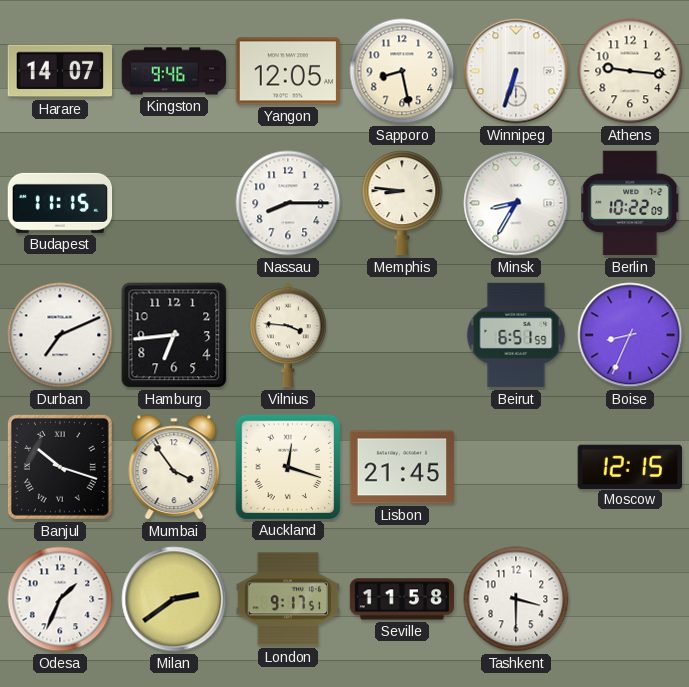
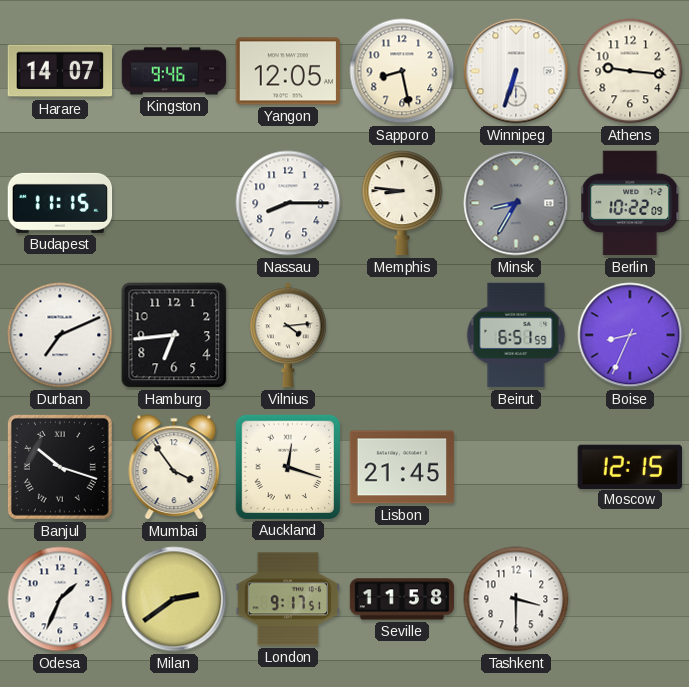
Minsk dial: white -> grey
Vilnius: 3:46 -> 4:14
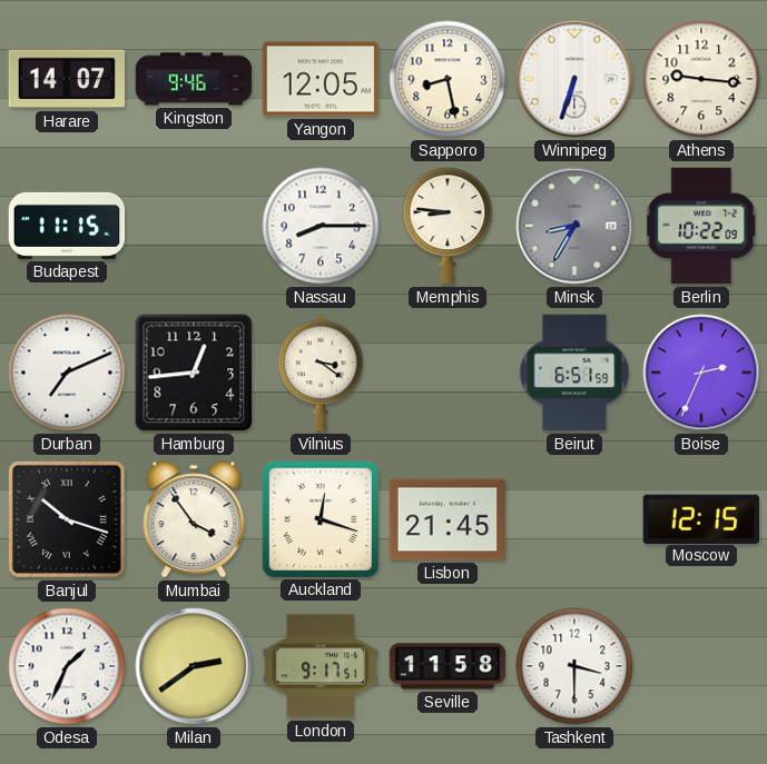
Hamburg: 6:44 -> 12:44
Vilnius: 4:14 -> 3:21
Boise: 8:34 -> 2:34
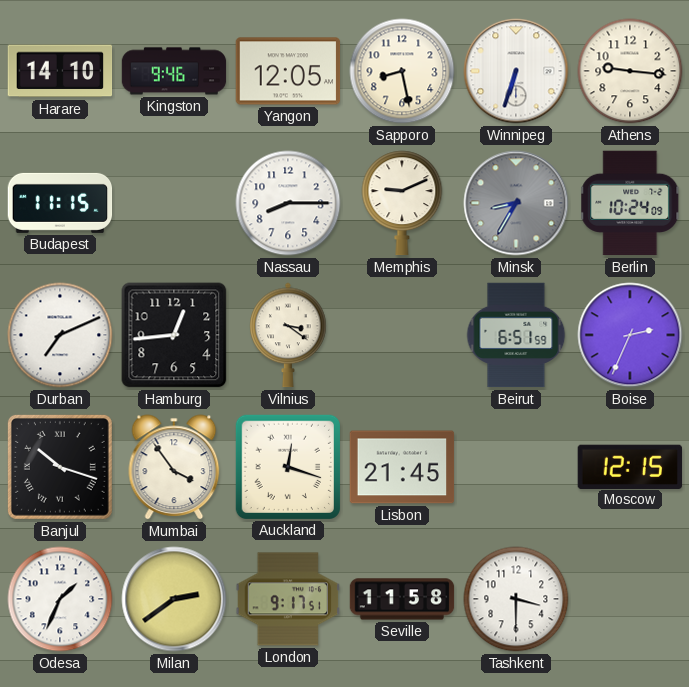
Harare: 14:07 -> 14:10
Memphis: 8:46 -> 9:11
Berlin: 10:22 -> 10:24
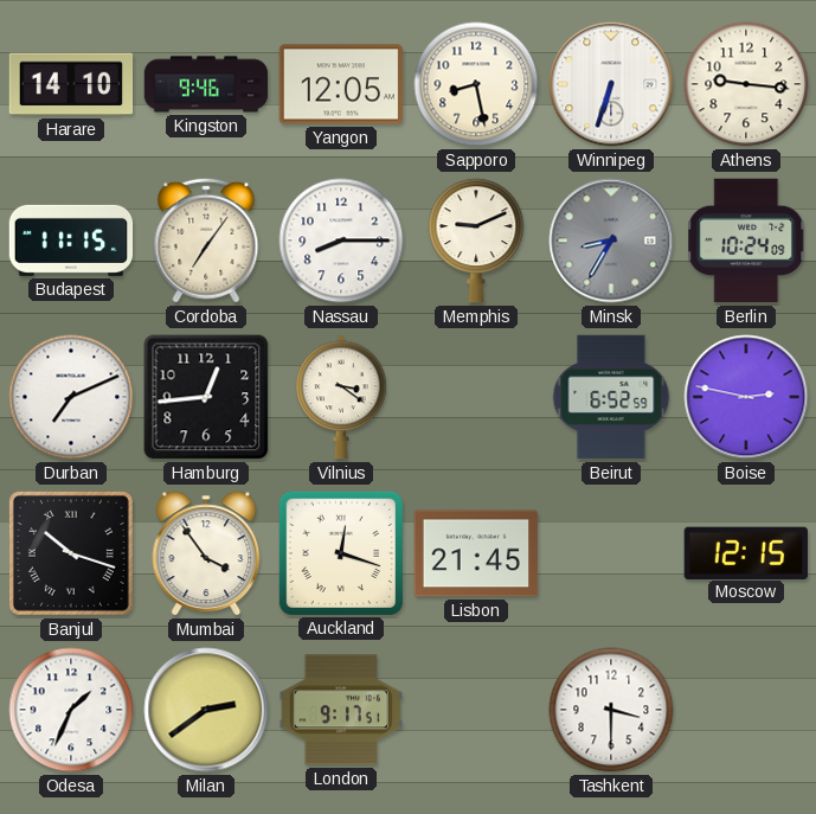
Cordoba: none -> 7:06
Beirut: 6:51 -> 6:52
Boise: 2:34 -> 2:47
Seville: 11:58 -> none
